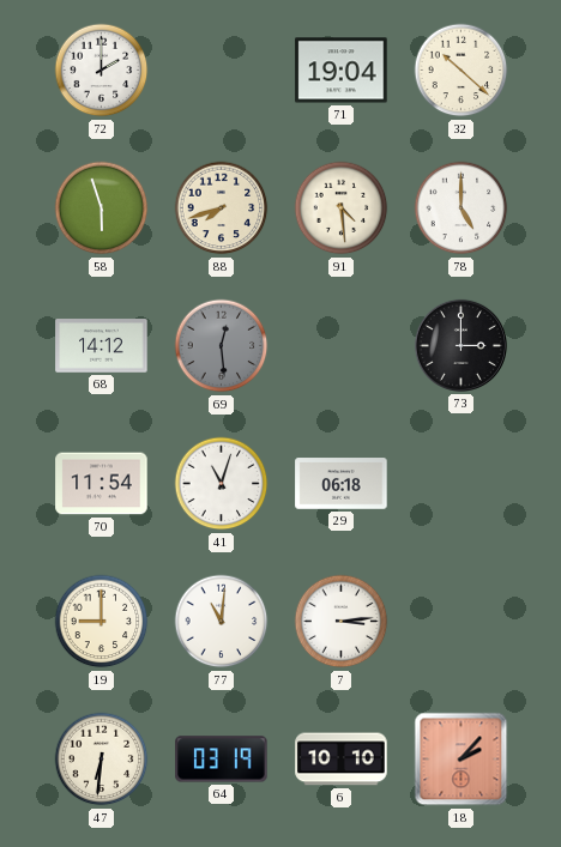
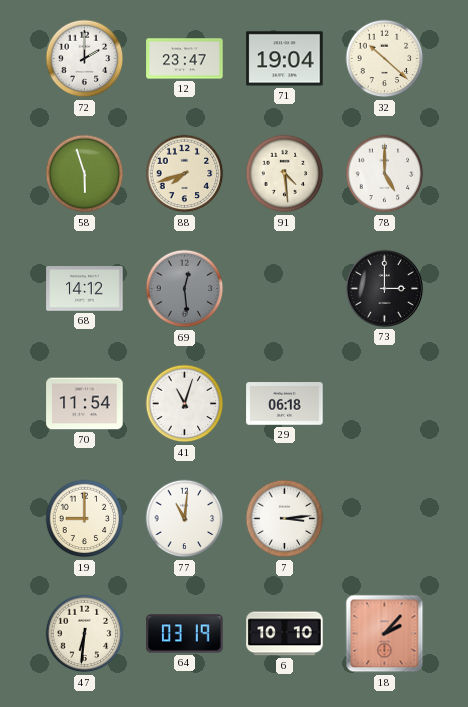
12: none -> 23:47
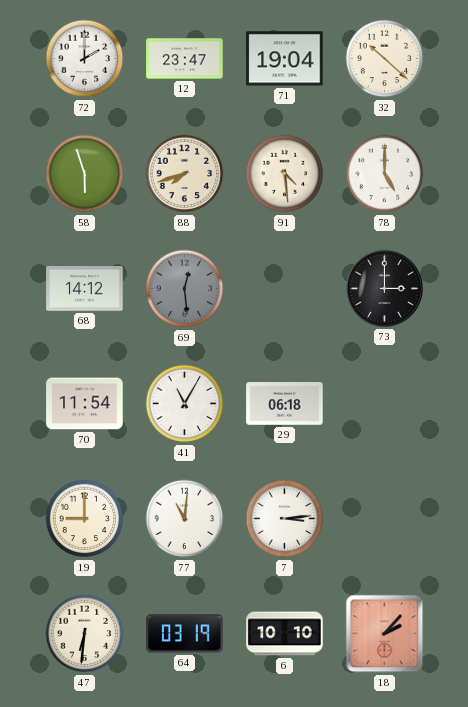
41: 11:03 -> 11:05
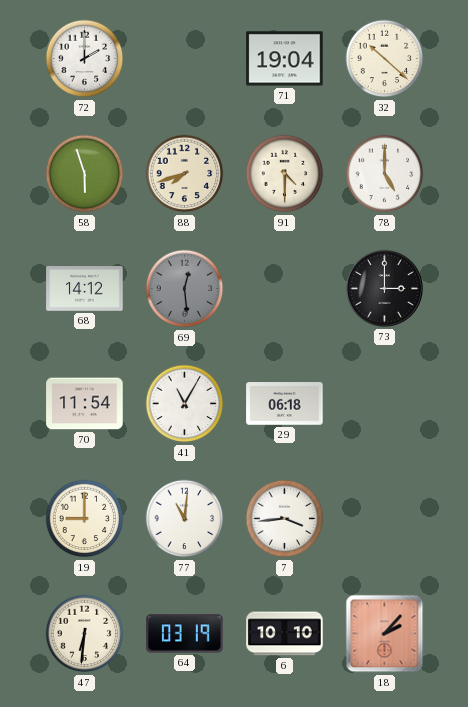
12: 23:47 -> none
91: 4:29 -> 4:30
7: 3:14 -> 3:44
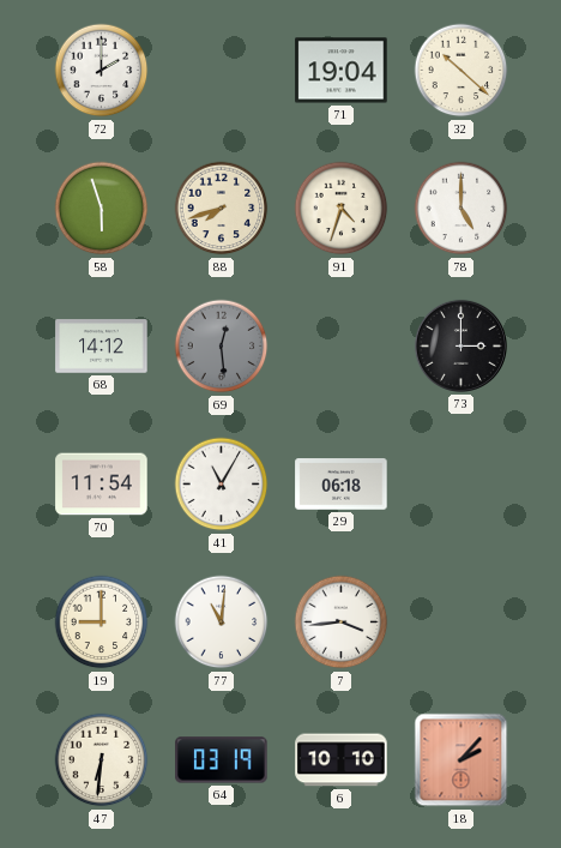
91: 4:30 -> 4:33
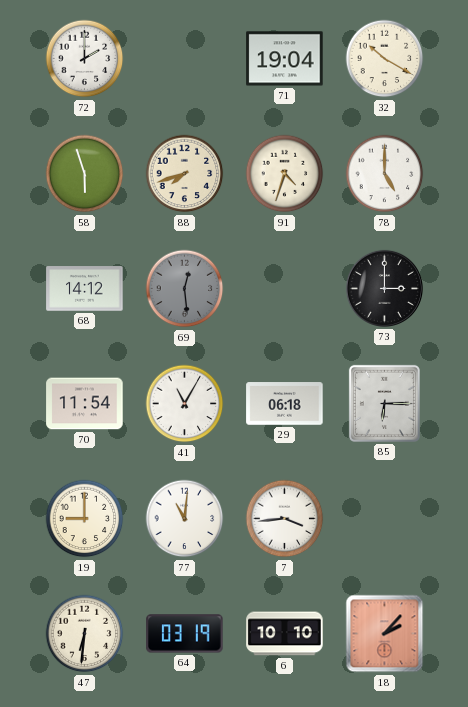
32: 10:22 -> 10:20
85: none -> 6:15
